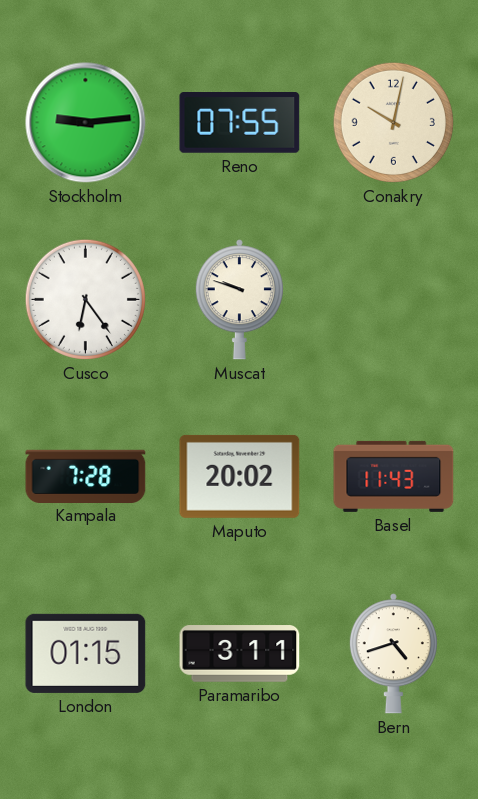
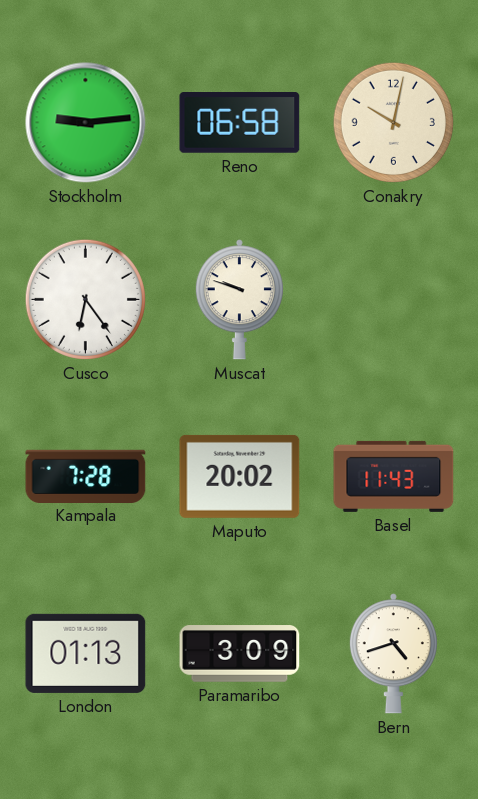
Reno: 07:55 -> 06:58
London: 01:15 -> 01:13
Paramaribo: 3:11 -> 3:09
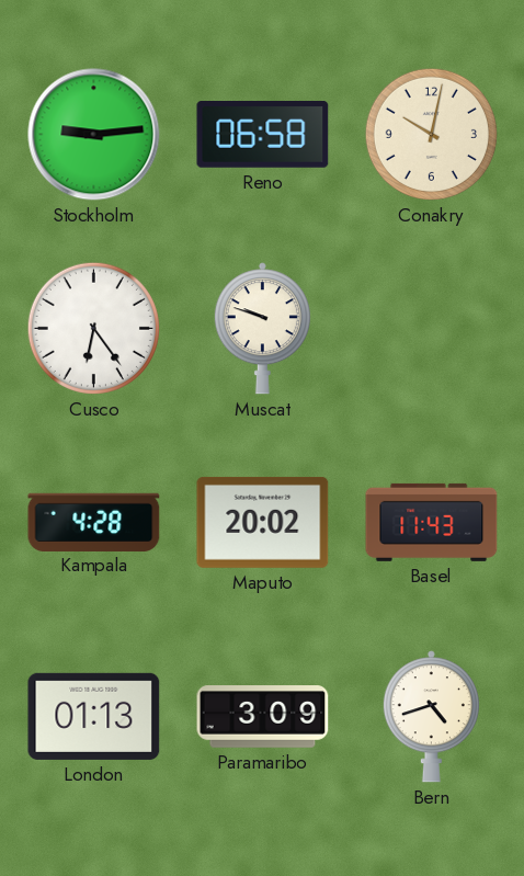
Kampala: 7:28 -> 4:28
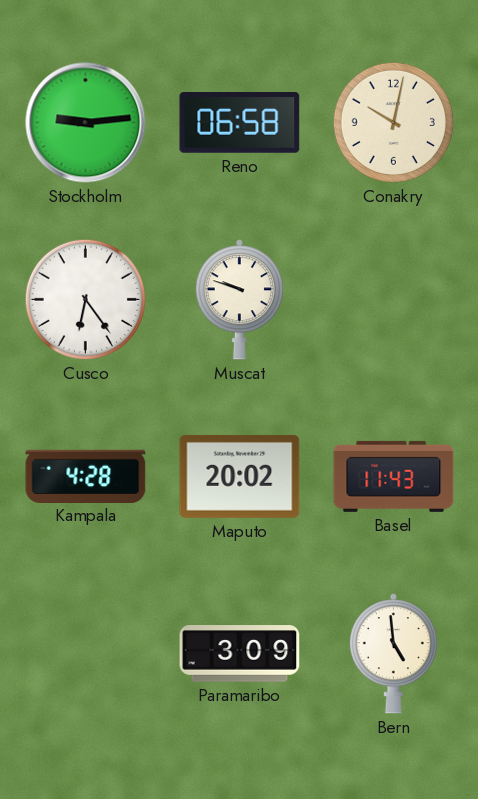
London: 01:13 -> none
Bern: 4:42 -> 4:59
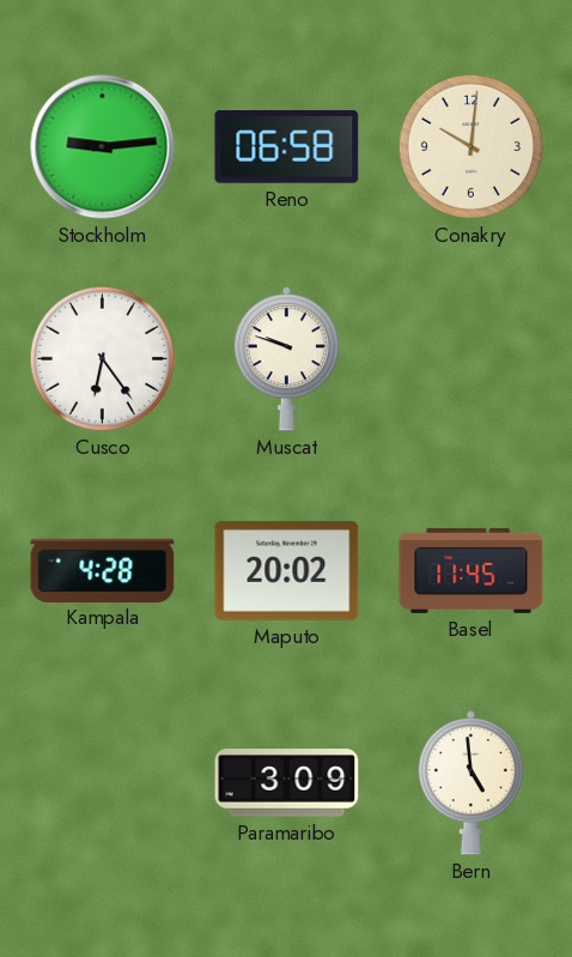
Conakry: 10:02 -> 10:01
Basel: 11:43 -> 11:45
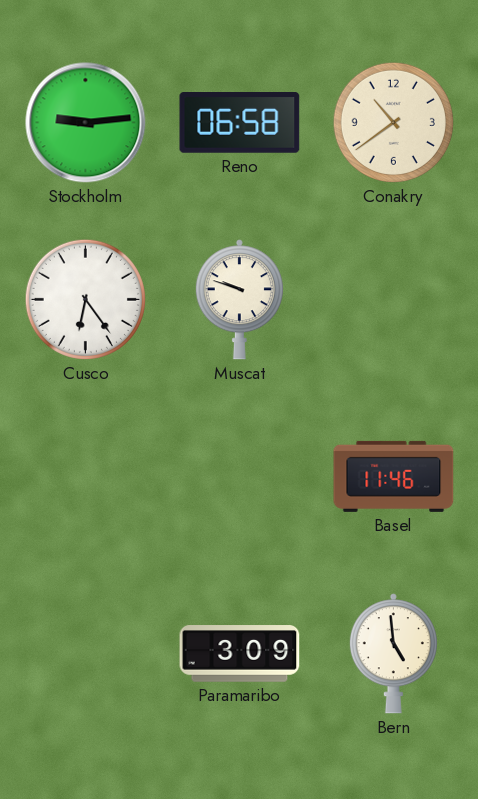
Conakry: 10:01 -> 10:39
Kampala: 4:28 -> none
Maputo: 20:02 -> none
Basel: 11:45 -> 11:46
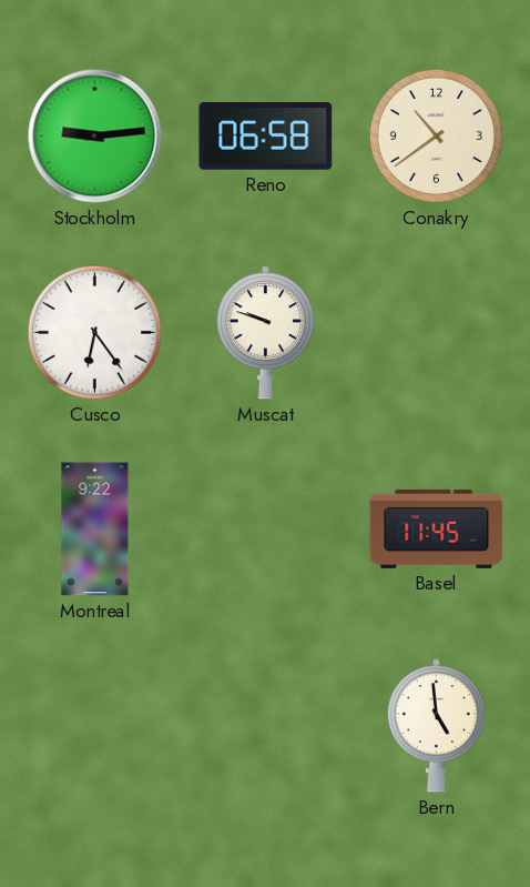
Montreal: none -> 9:22
Basel: 11:46 -> 11:45
Paramaribo: 3:09 -> none
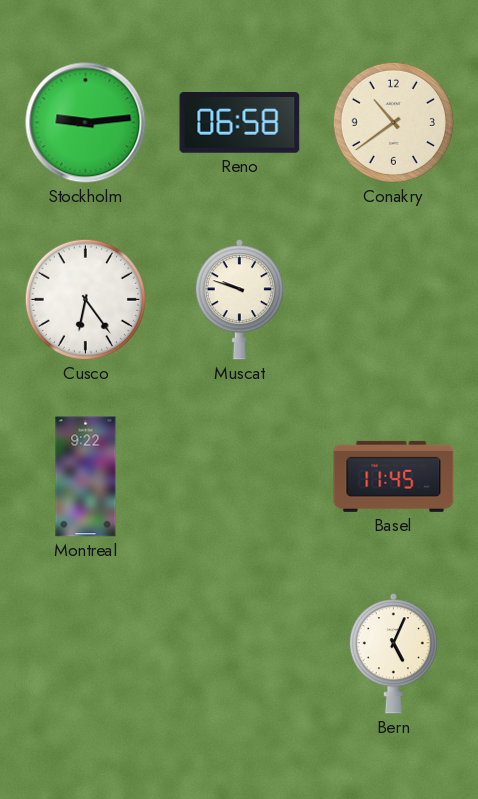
Bern: 4:59 -> 5:04
